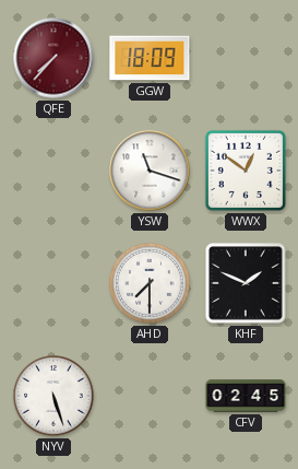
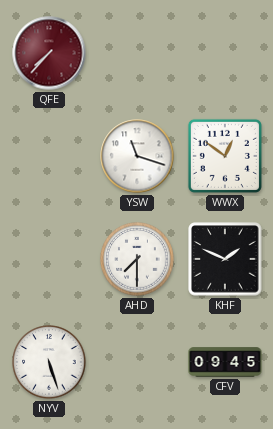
GGW: 18:09 -> none
CFV: 02:45 -> 09:45
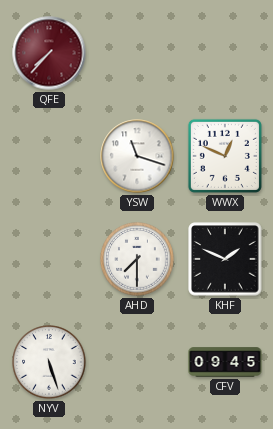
WWX: 12:51 -> 12:49
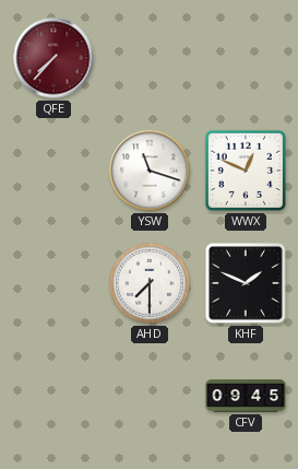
NYV: 5:27 -> none
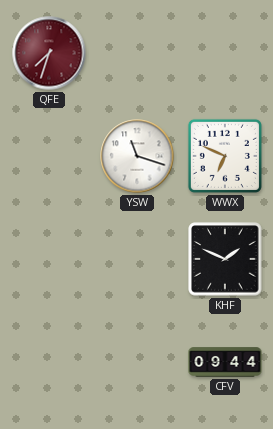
QFE: 7:37 -> 7:33
WWX: 12:49 -> 6:49
AHD: 7:30 -> none
CFV: 09:45 -> 09:44
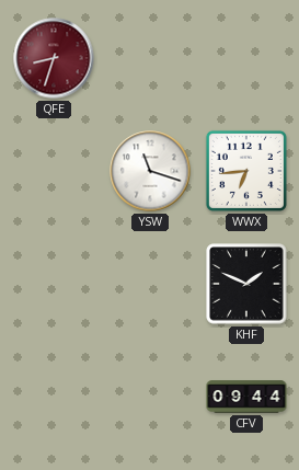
QFE: 7:33 -> 8:33
WWX: 6:49 -> 6:44
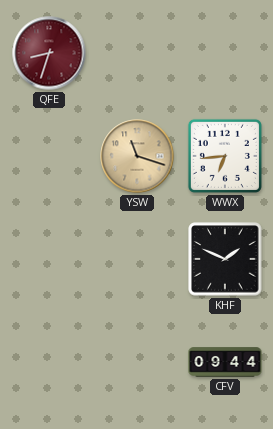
YSW dial: white -> champagne
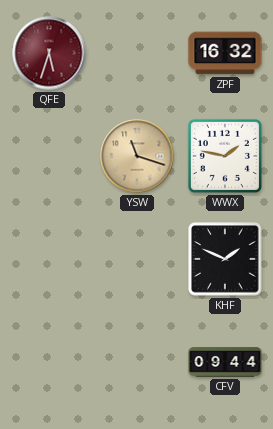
QFE: 8:33 -> 5:33
ZPF: none -> 16:32
WWX: 6:44 -> 1:47
